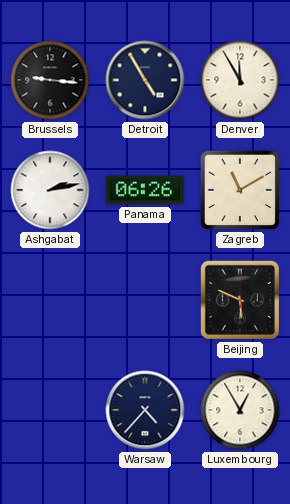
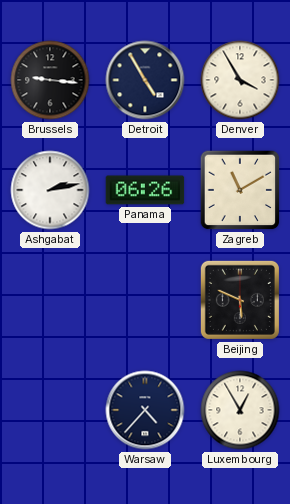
Denver: 11:55 -> 3:55
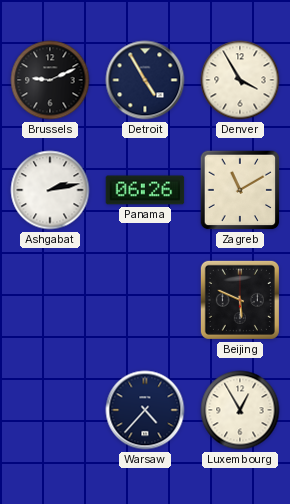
Brussels: 9:16 -> 9:11
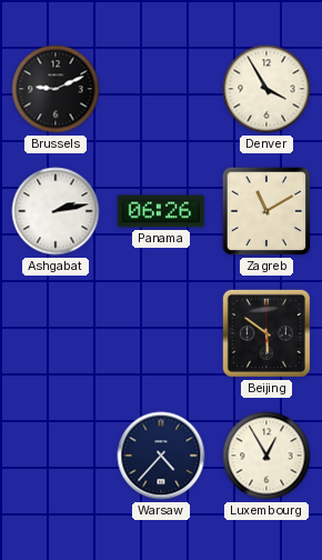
Detroit: 4:55 -> none
Beijing: 5:49 -> 5:51
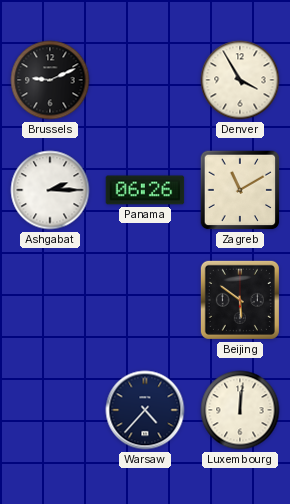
Ashgabat: 2:13 -> 2:15
Luxembourg: 12:55 -> 12:01
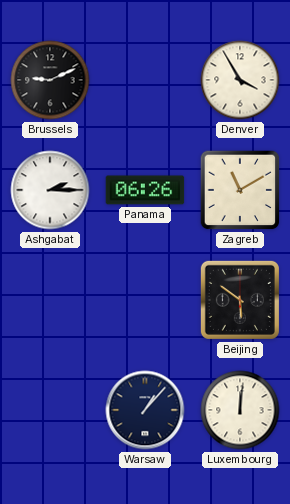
Warsaw: 4:37 -> 1:07
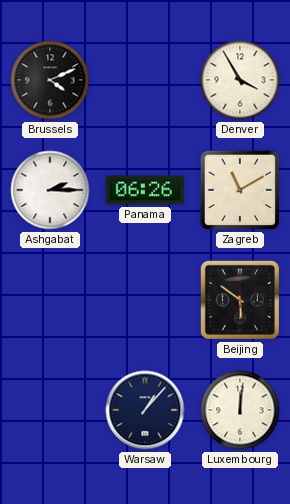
Brussels: 9:11 -> 4:11
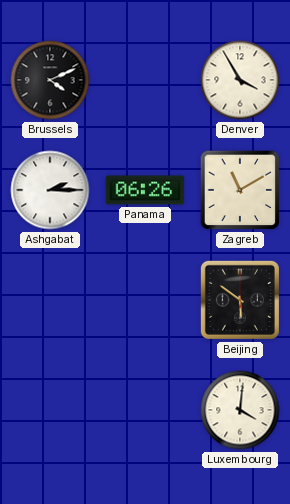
Warsaw: 1:07 -> none
Luxembourg: 12:01 -> 4:01
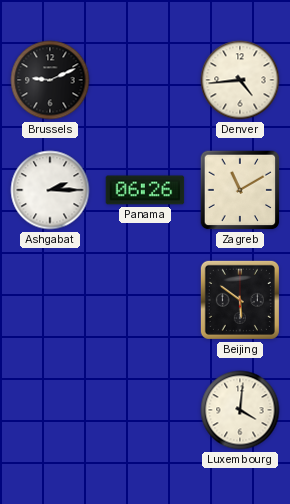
Brussels: 4:11 -> 9:11
Denver: 3:55 -> 4:44
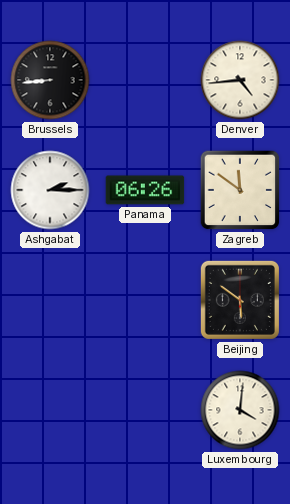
Brussels: 9:11 -> 8:44
Zagreb: 11:10 -> 11:51
